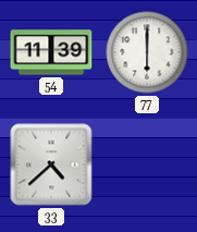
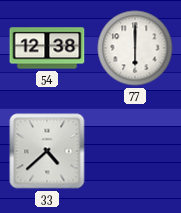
54: 11:39 -> 12:38
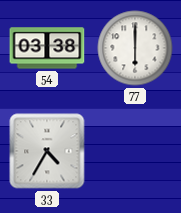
54: 12:38 -> 03:38
33: 4:38 -> 4:35
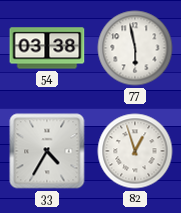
77: 6:00 -> 5:58
82: none -> 12:57
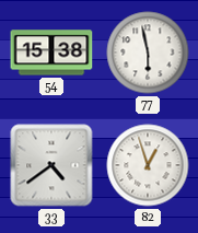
54: 03:38 -> 15:38
33: 4:35 -> 4:39
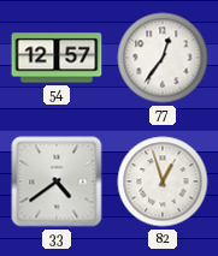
54: 15:38 -> 12:57
77: 5:58 -> 12:36
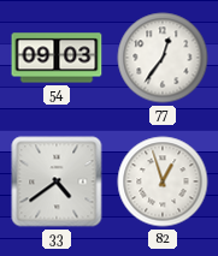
54: 12:57 -> 09:03
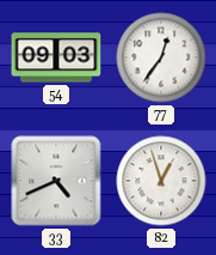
33: 4:39 -> 4:41
